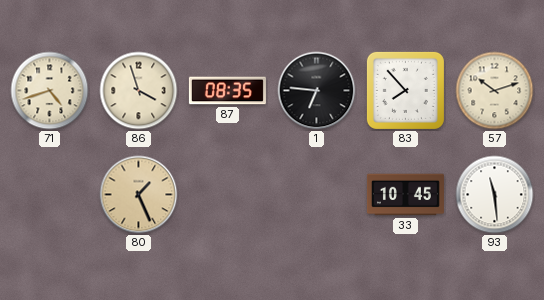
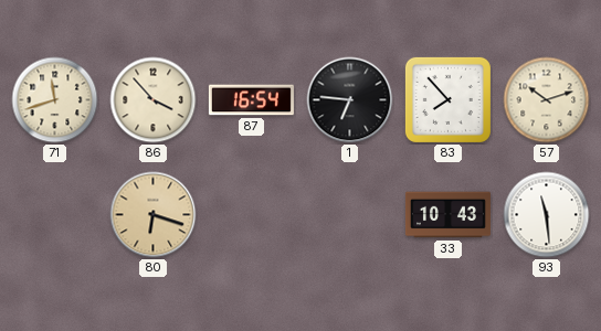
71: 4:42 -> 11:42
86: 3:57 -> 3:53
87: 08:35 -> 16:54
80: 1:26 -> 6:18
33: 10:45 -> 10:43
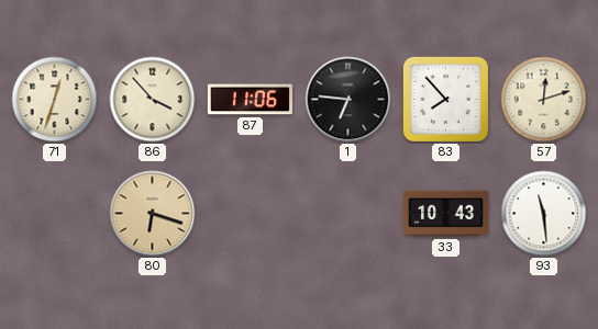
71: 11:42 -> 12:33
87: 16:54 -> 11:06
57: 10:12 -> 12:12
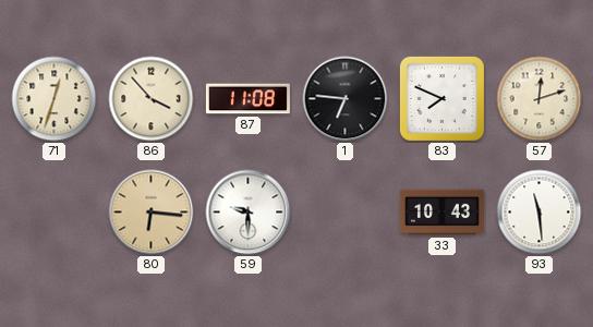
87: 11:06 -> 11:08
83: 7:53 -> 7:49
80: 6:18 -> 6:16
59: none -> 9:30
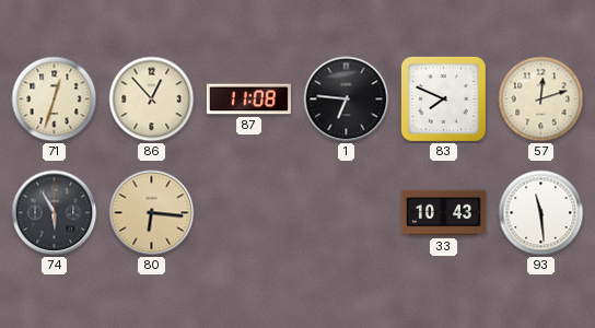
86: 3:53 -> 12:53
74: none -> 5:55
59: 9:30 -> none
